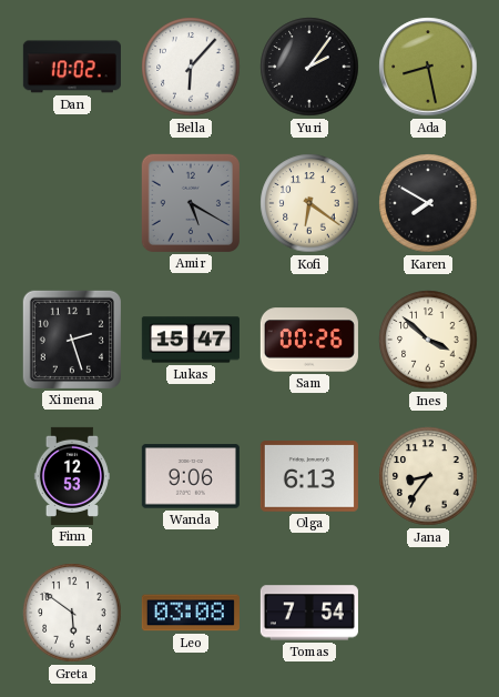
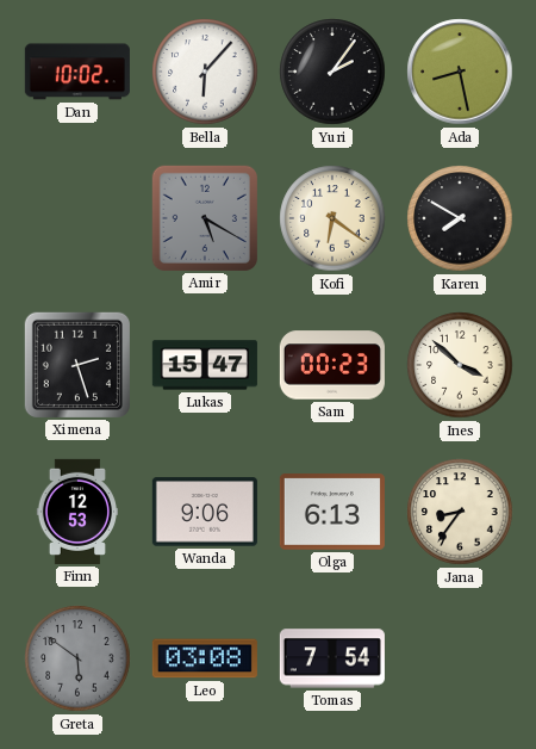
Sam: 00:26 -> 00:23
Greta dial: white -> grey
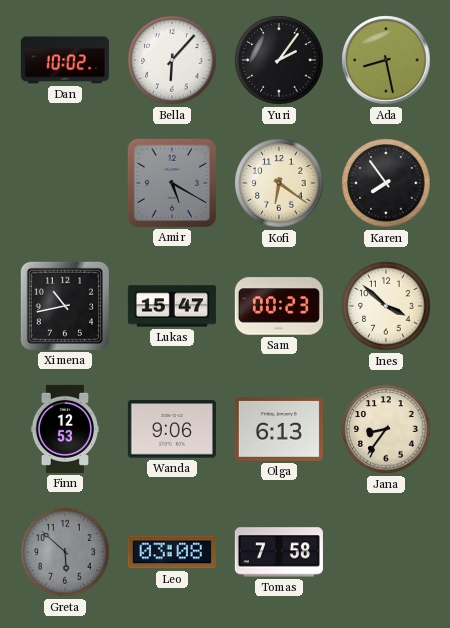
Karen: 7:50 -> 7:54
Ximena: 2:27 -> 10:43
Greta: 5:51 -> 5:52
Tomas: 7:54 -> 7:58
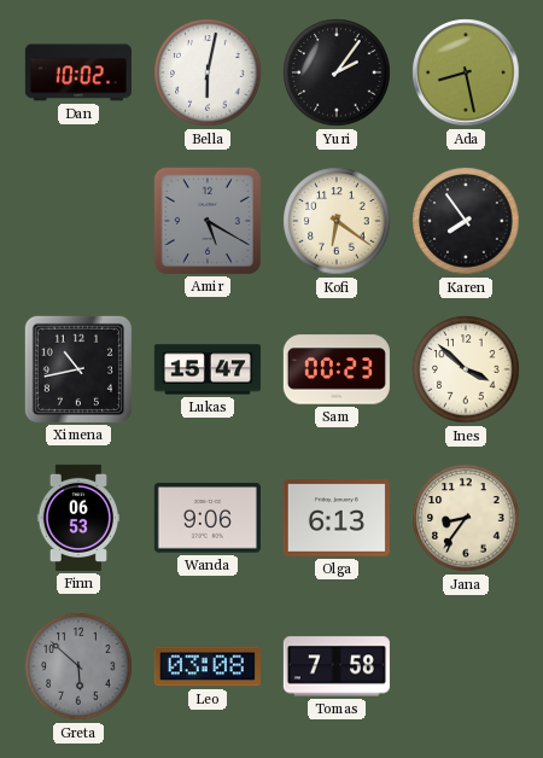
Bella: 6:07 -> 6:02
Finn: 12:53 -> 06:53
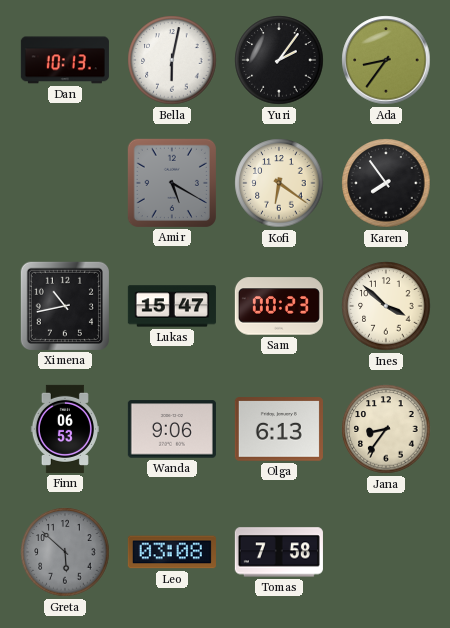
Dan: 10:02 -> 10:13
Ada: 8:28 -> 8:36
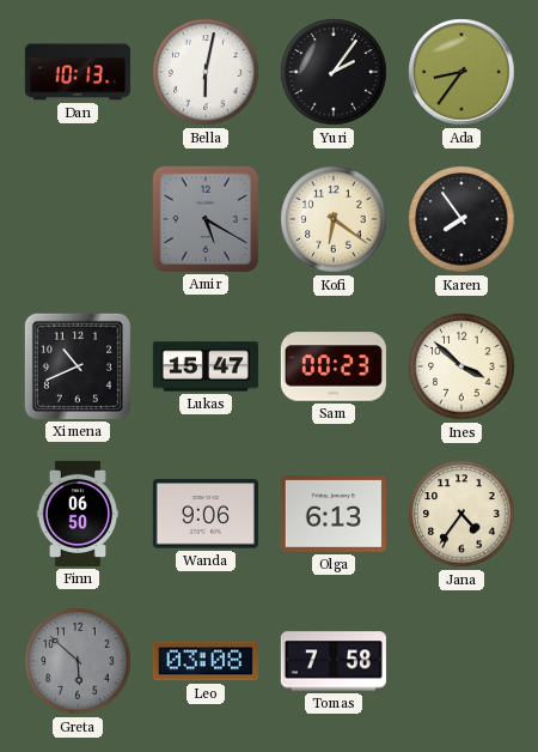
Ximena: 10:43 -> 10:41
Finn: 06:53 -> 06:50
Jana: 8:36 -> 4:36
